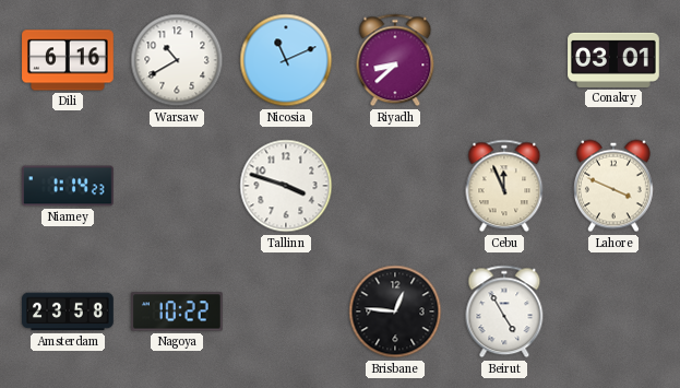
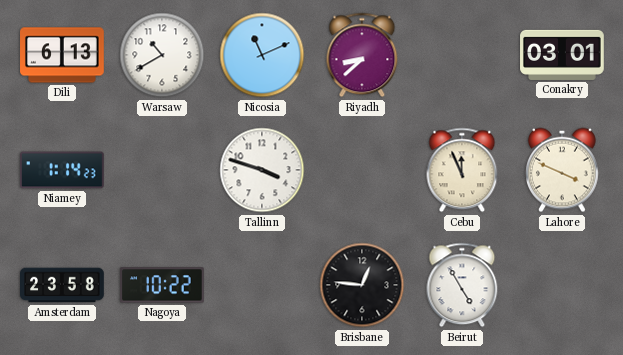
Dili: 6:16 -> 6:13
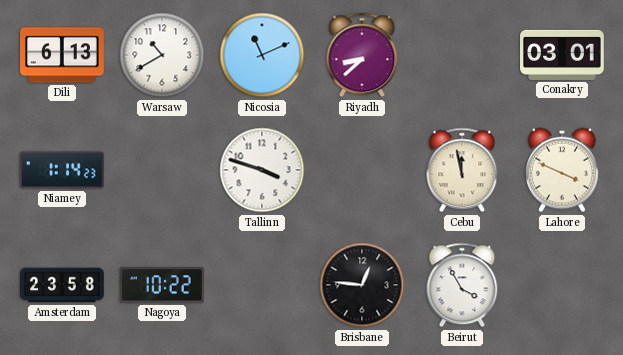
Cebu: 11:56 -> 11:58
Beirut: 4:55 -> 3:55
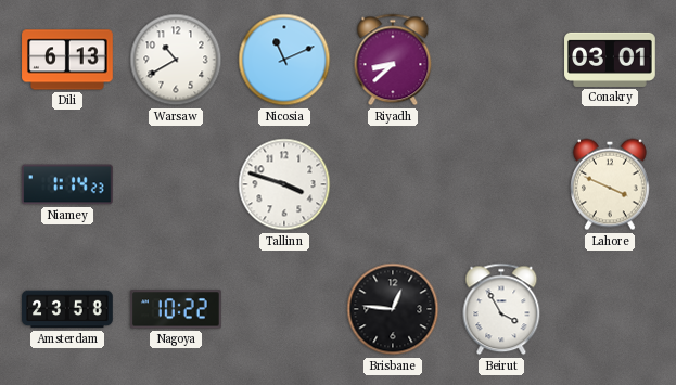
Cebu: 11:58 -> none
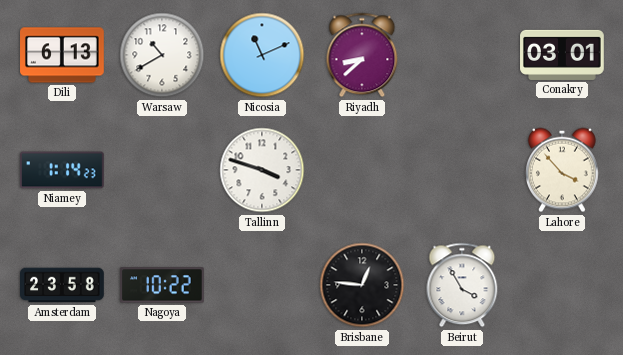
Lahore: 3:49 -> 3:53
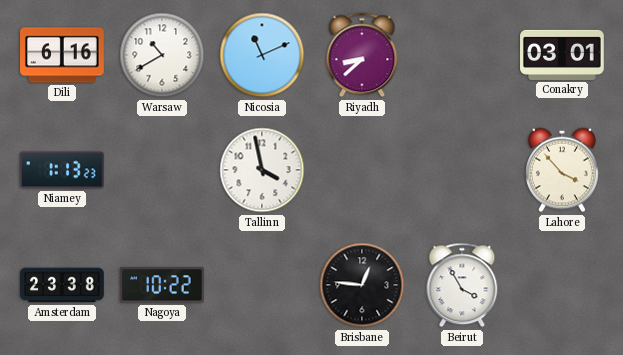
Dili: 6:13 -> 6:16
Niamey: 1:14 -> 1:13
Tallinn: 3:48 -> 3:58
Amsterdam: 23:58 -> 23:38
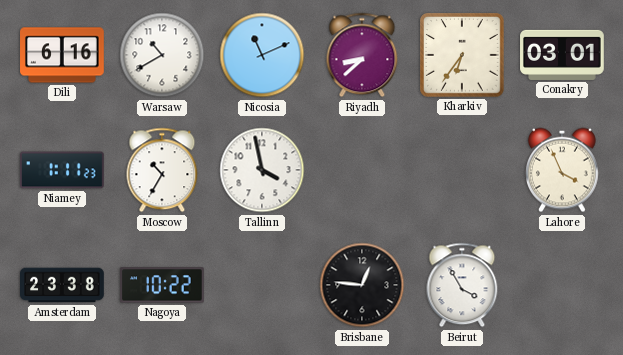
Kharkiv: none -> 6:36
Niamey: 1:13 -> 1:11
Moscow: none -> 10:35
Lahore: 3:53 -> 3:56
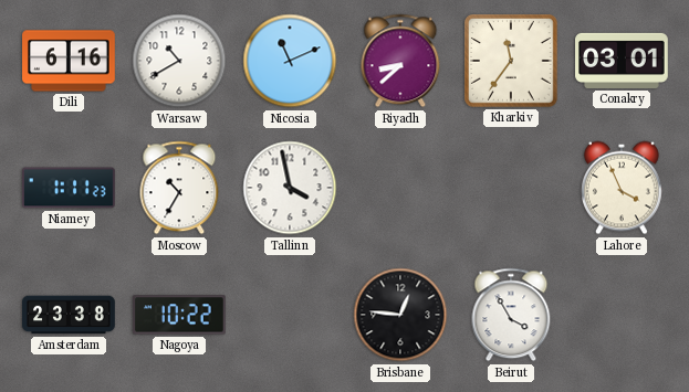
Kharkiv: 6:36 -> 11:36
